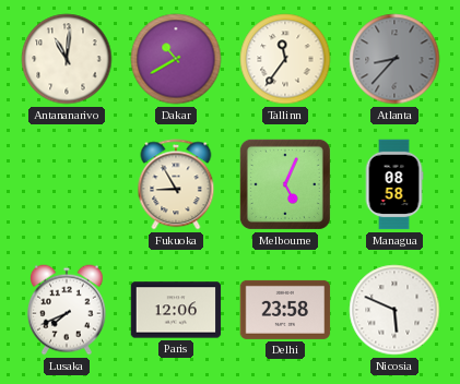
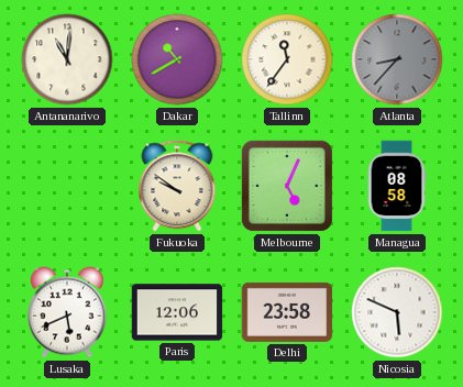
Fukuoka: 8:55 -> 9:51
Lusaka: 7:41 -> 5:41
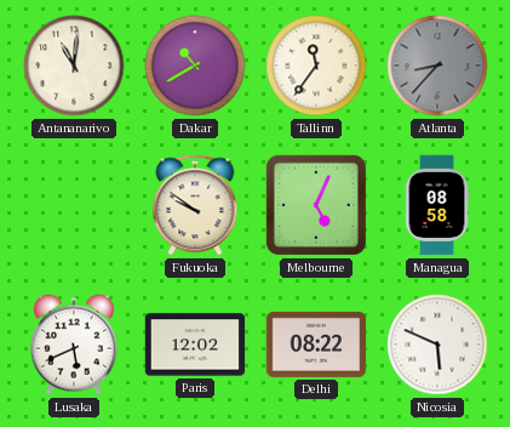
Paris: 12:06 -> 12:02
Delhi: 23:58 -> 08:22
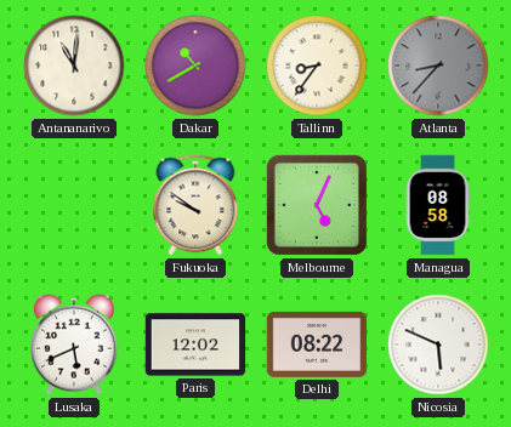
Tallinn: 11:36 -> 8:36
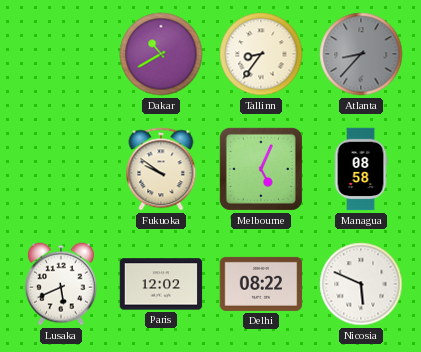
Antananarivo: 11:01 -> none
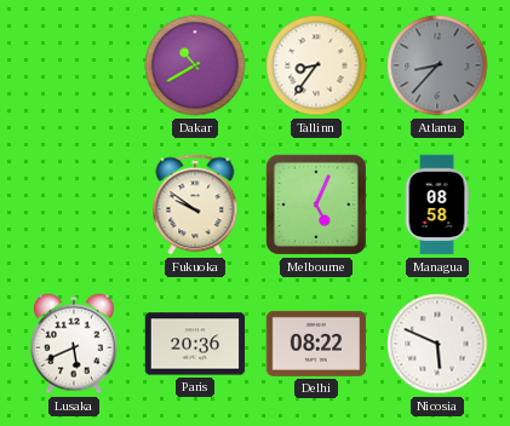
Paris: 12:02 -> 20:36
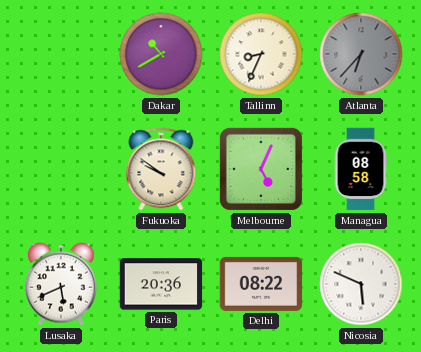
Tallinn: 8:36 -> 8:34
Atlanta: 8:37 -> 6:37
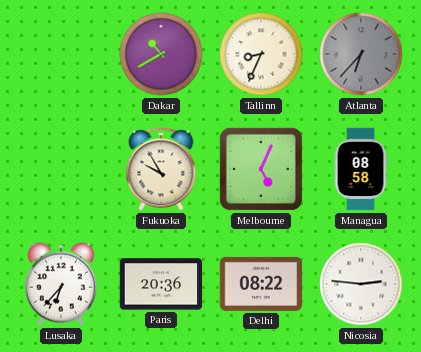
Fukuoka: 9:51 -> 9:55
Lusaka: 5:41 -> 6:37
Nicosia: 5:49 -> 2:46
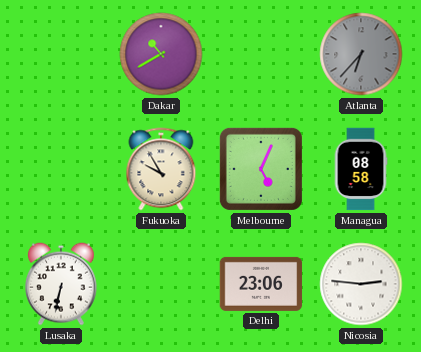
Tallinn: 8:34 -> none
Lusaka: 6:37 -> 6:32
Paris: 20:36 -> none
Delhi: 08:22 -> 23:06
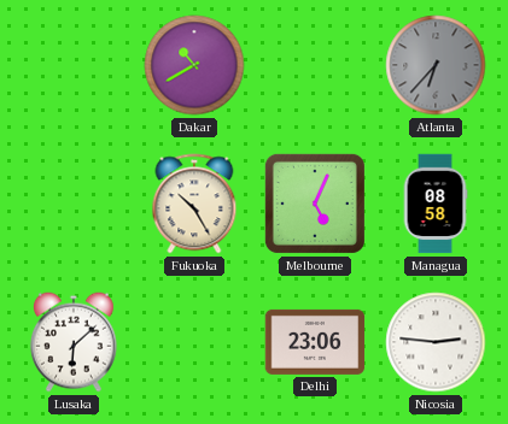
Fukuoka: 9:55 -> 10:25
Lusaka: 6:32 -> 6:08
